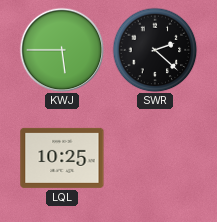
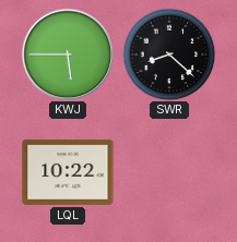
SWR: 2:22 -> 8:22
LQL: 10:25 -> 10:22
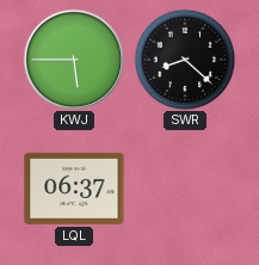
LQL: 10:22 -> 06:37
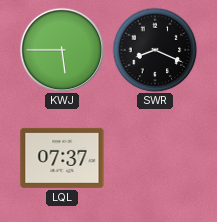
SWR: 8:22 -> 8:19
LQL: 06:37 -> 07:37
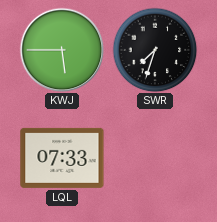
SWR: 8:19 -> 7:33
LQL: 07:37 -> 07:33
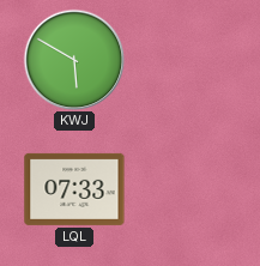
KWJ: 5:45 -> 5:50
SWR: 7:33 -> none
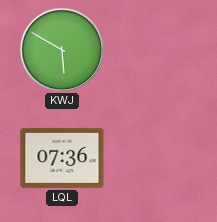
LQL: 07:33 -> 07:36
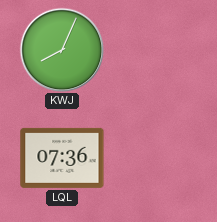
KWJ: 5:50 -> 8:04
